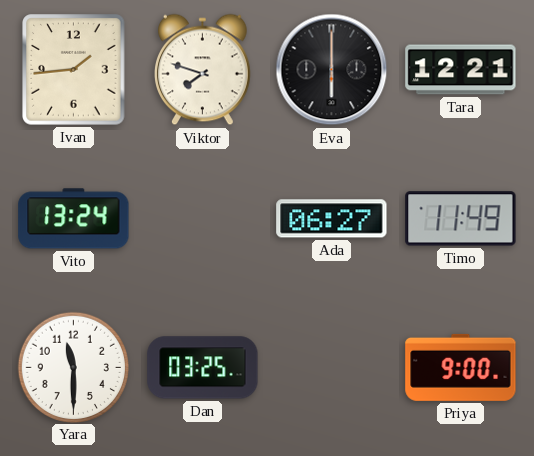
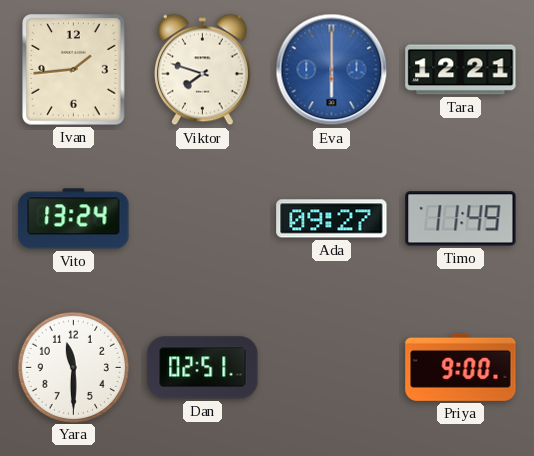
Eva dial: black -> blue
Ada: 06:27 -> 09:27
Dan: 03:25 -> 02:51
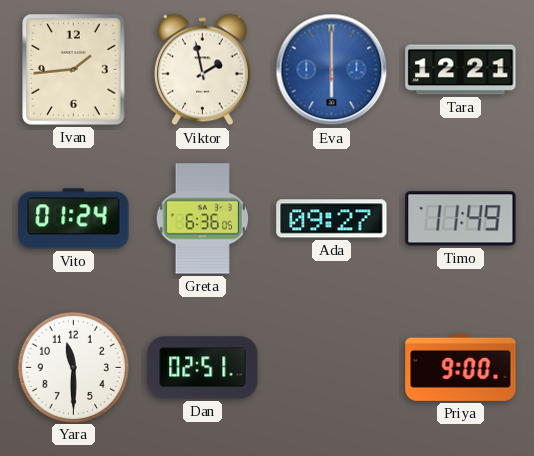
Viktor: 7:48 -> 1:58
Vito: 13:24 -> 01:24
Greta: none -> 6:36
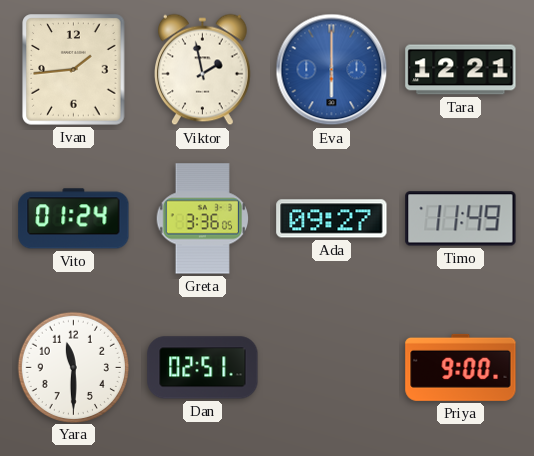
Greta: 6:36 -> 3:36
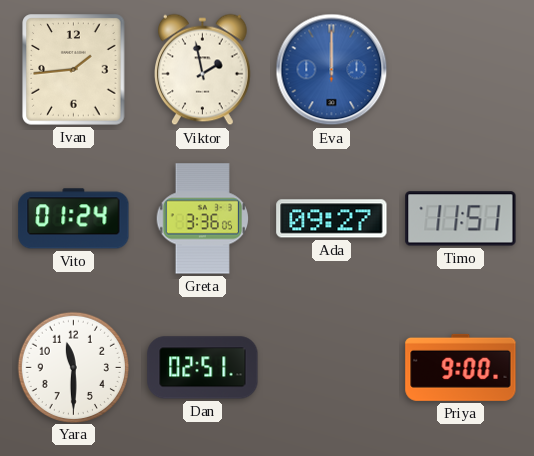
Eva: 6:00 -> 12:00
Tara: 12:21 -> none
Timo: 11:49 -> 11:51
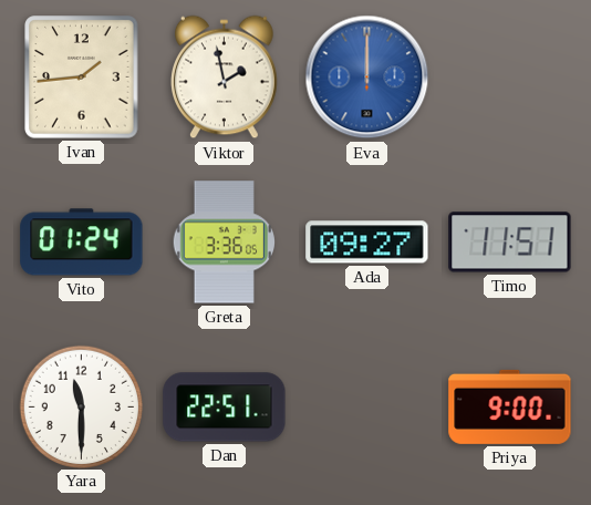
Dan: 02:51 -> 22:51
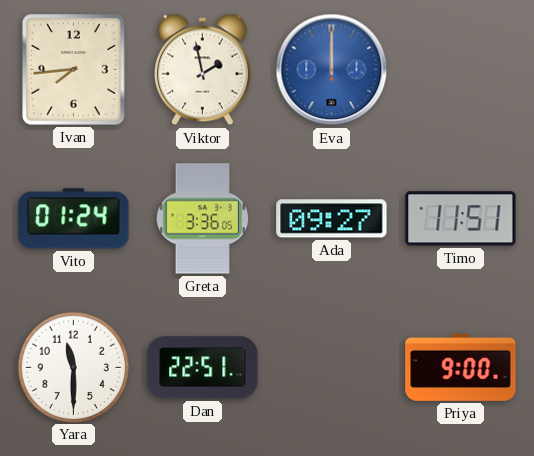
Ivan: 1:44 -> 7:44
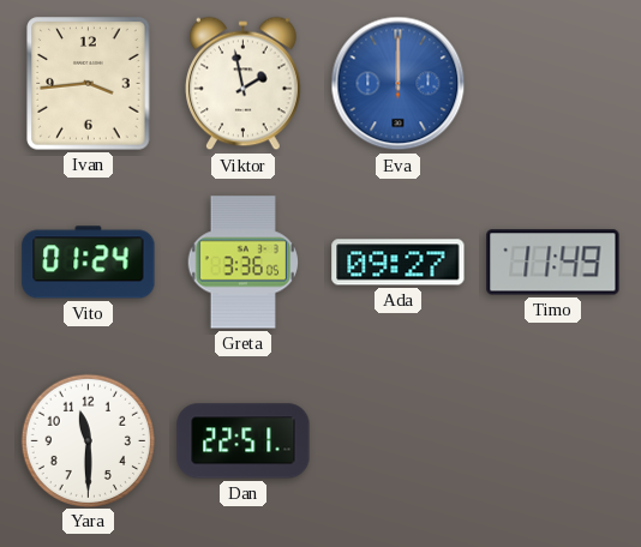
Ivan: 7:44 -> 3:44
Timo: 11:51 -> 11:49
Priya: 9:00 -> none
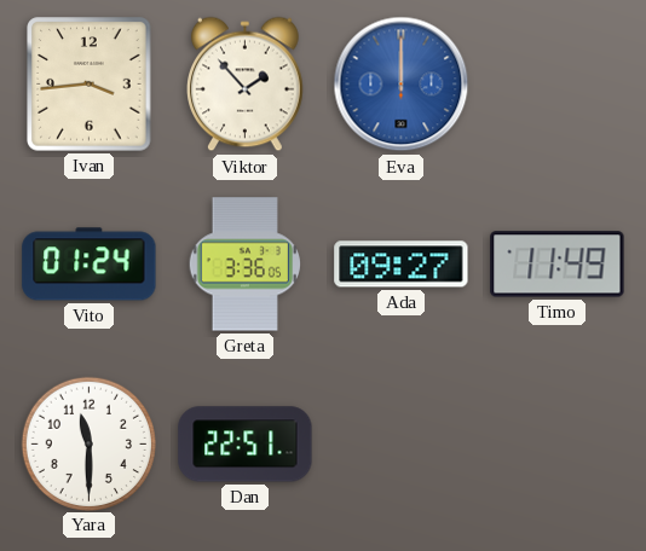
Viktor: 1:58 -> 1:53
